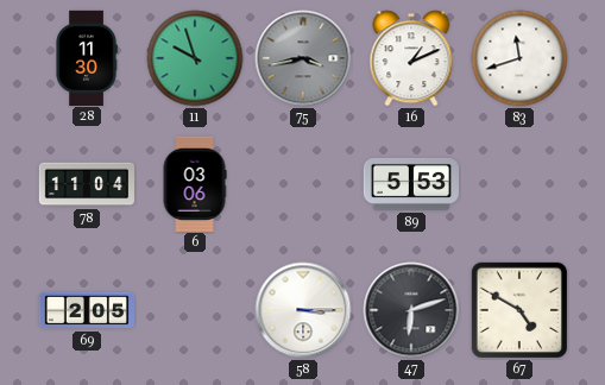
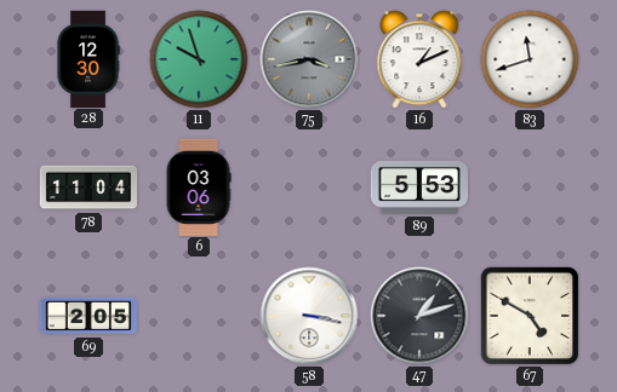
28: 11:30 -> 12:30
58: 3:15 -> 3:17
47: 6:12 -> 1:12
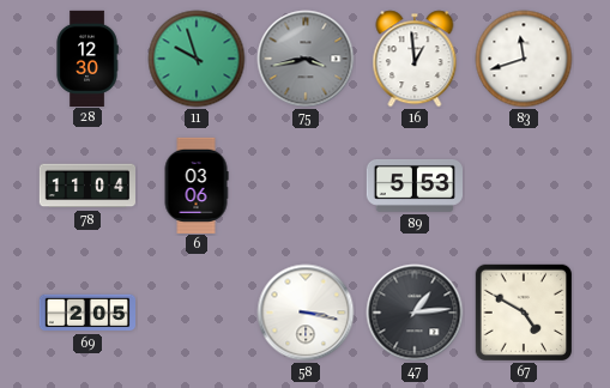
16: 1:11 -> 12:59
47: 1:12 -> 1:14
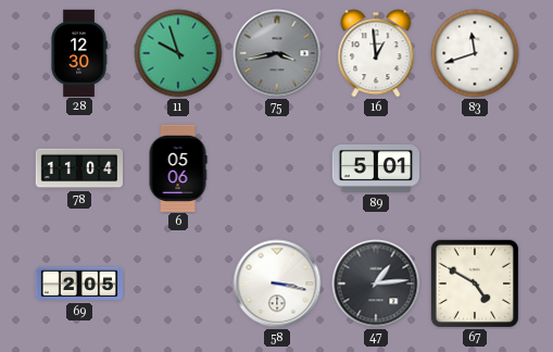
6: 03:06 -> 05:06
89: 5:53 -> 5:01
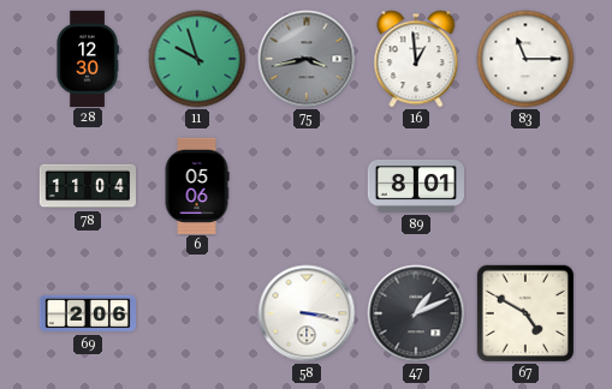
83: 11:42 -> 11:15
89: 5:01 -> 8:01
69: 2:05 -> 2:06
47: 1:14 -> 1:11
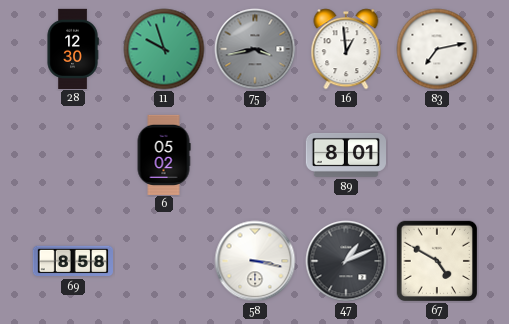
83: 11:15 -> 7:13
78: 11:04 -> none
6: 05:06 -> 05:02
69: 2:06 -> 8:58
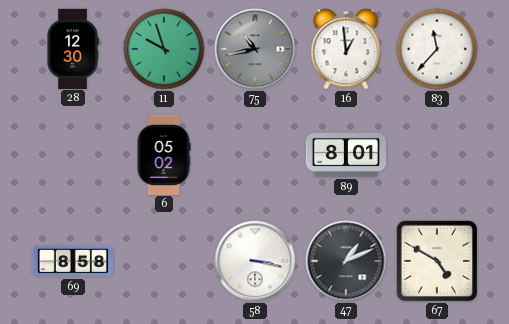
75: 3:43 -> 10:43
83: 7:13 -> 11:37
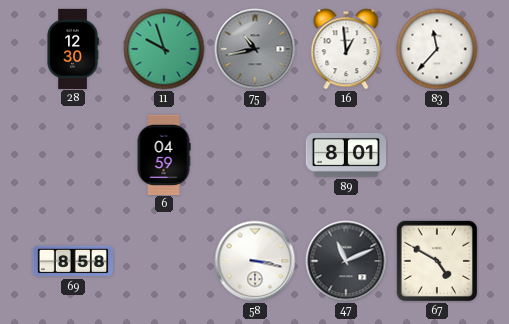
6: 05:02 -> 04:59
47: 1:11 -> 11:11
